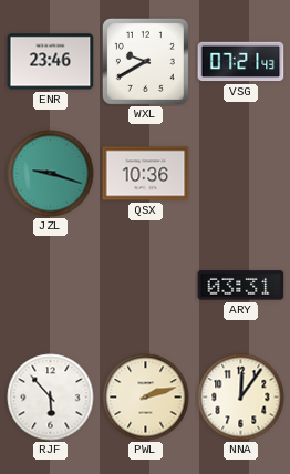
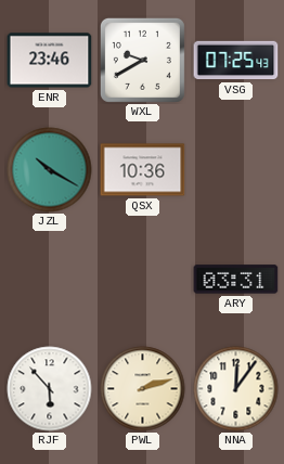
VSG: 07:21 -> 07:25
JZL: 9:18 -> 10:20
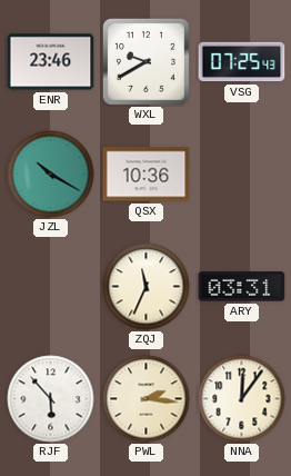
ZQJ: none -> 11:34
PWL: 2:12 -> 2:16
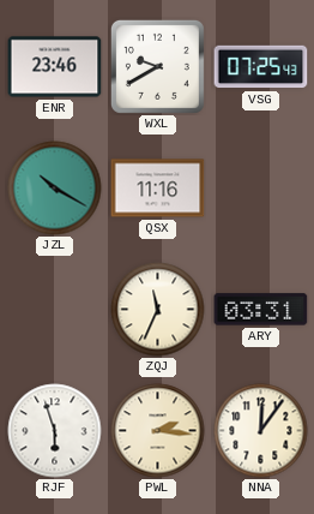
QSX: 10:36 -> 11:16
RJF: 5:53 -> 5:57
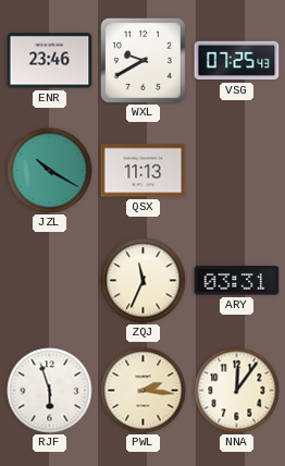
QSX: 11:16 -> 11:13
